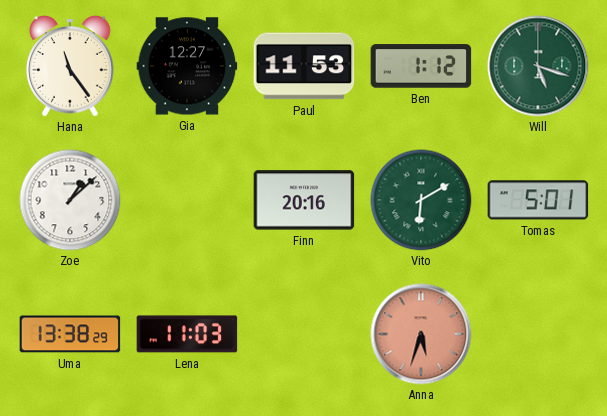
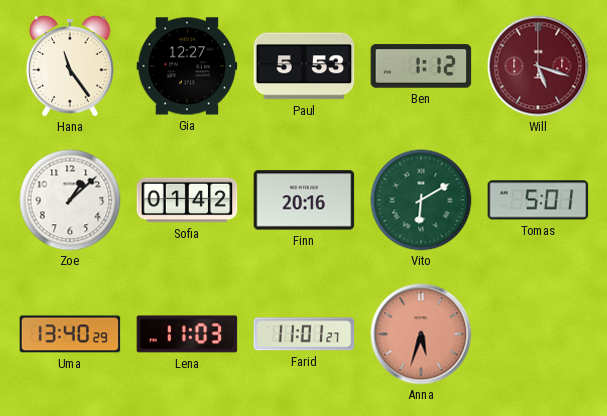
Paul: 11:53 -> 5:53
Will dial: green -> burgundy
Sofia: none -> 01:42
Uma: 13:38 -> 13:40
Farid: none -> 11:01
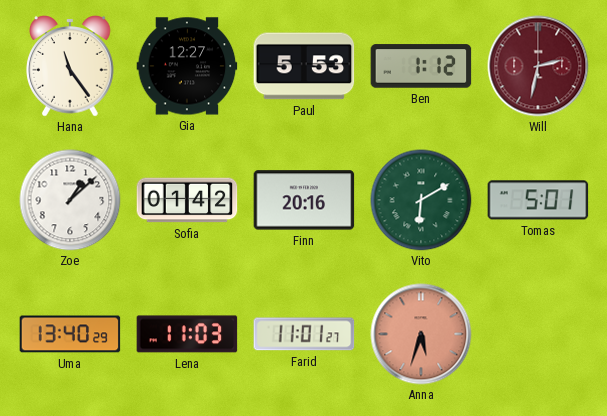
Will: 5:18 -> 2:32
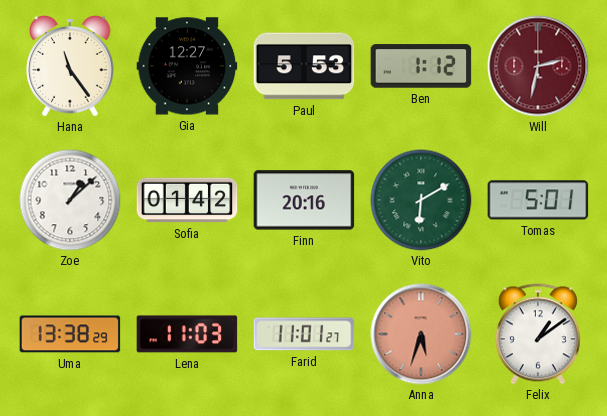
Uma: 13:40 -> 13:38
Felix: none -> 1:09
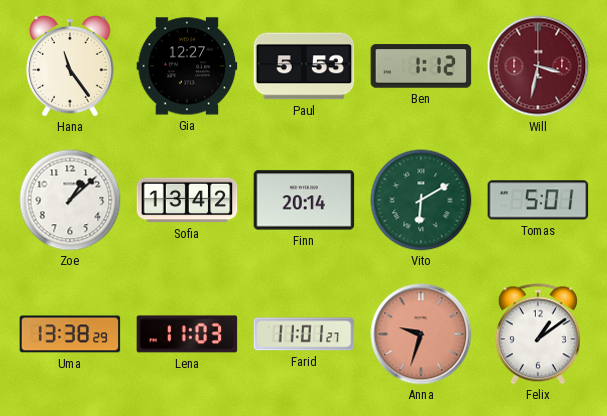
Will: 2:32 -> 3:32
Sofia: 01:42 -> 13:42
Finn: 20:16 -> 20:14
Anna: 5:33 -> 9:33
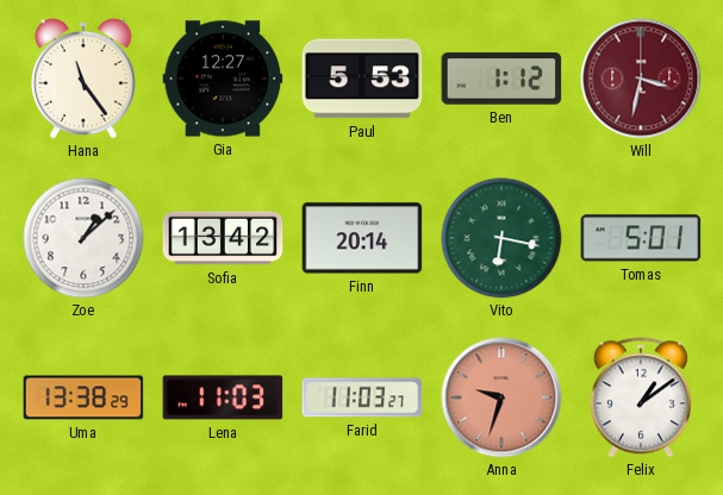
Vito: 6:10 -> 6:17
Farid: 11:01 -> 11:03
